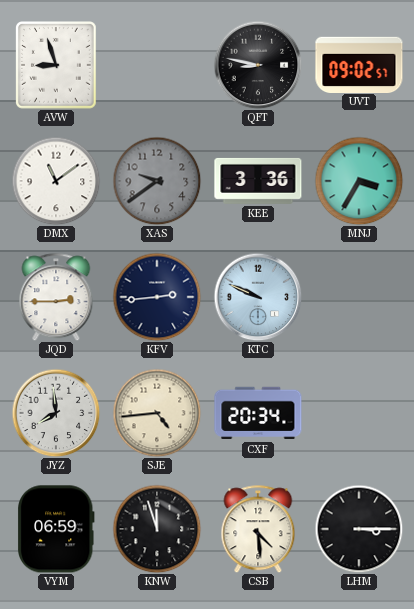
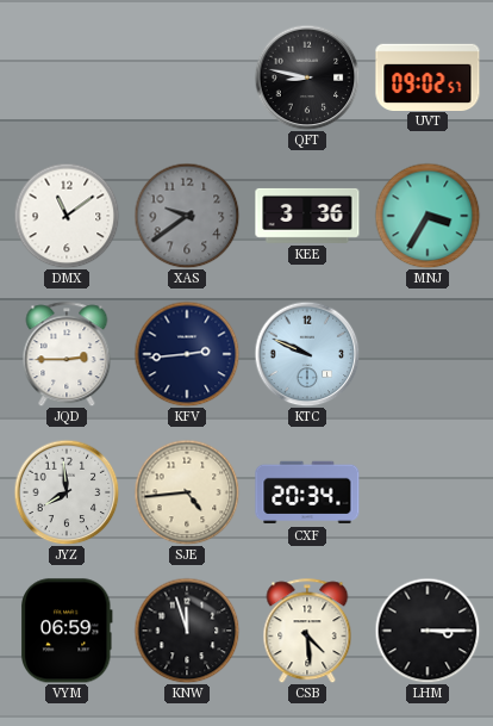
AVW: 8:57 -> none
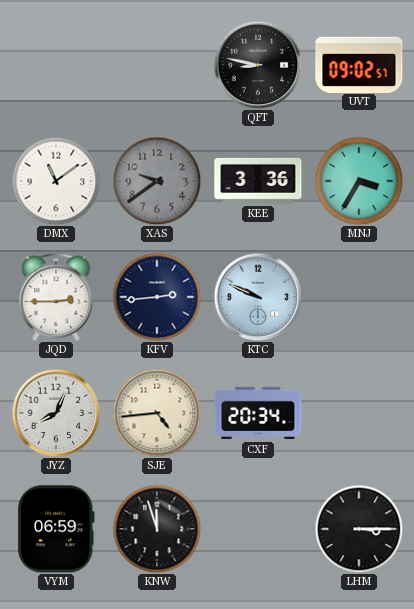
JYZ: 7:59 -> 8:04
CSB: 4:29 -> none
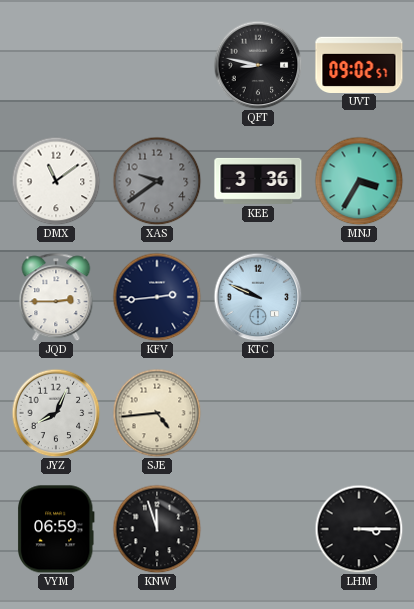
CXF: 20:34 -> none
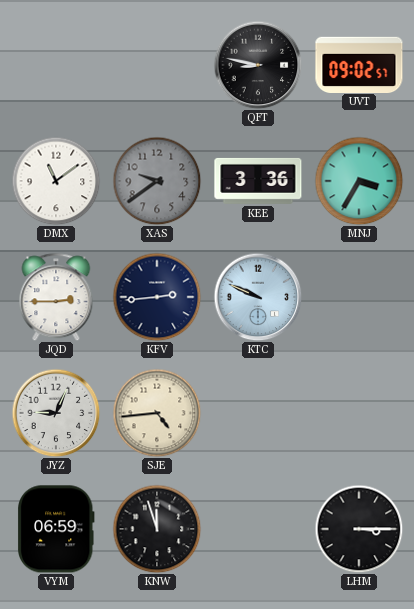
JYZ: 8:04 -> 9:04
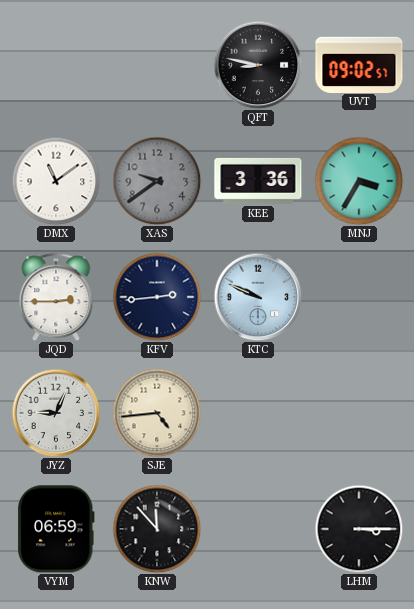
KNW: 11:57 -> 11:53
